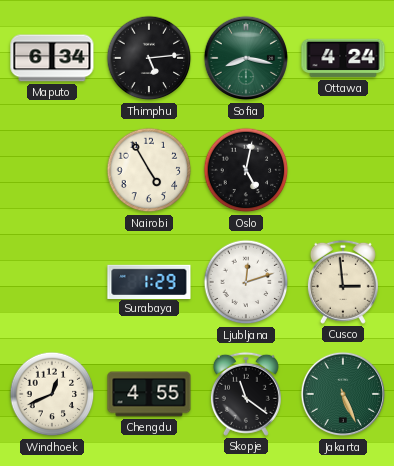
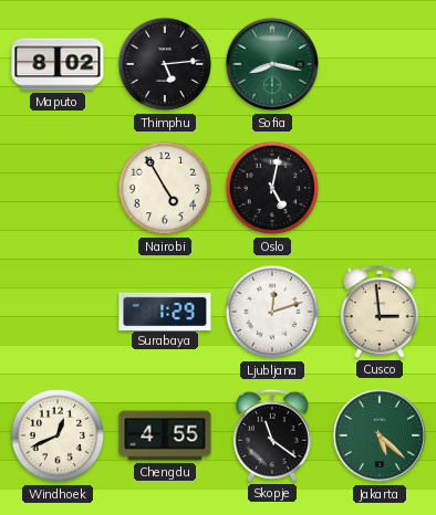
Maputo: 6:34 -> 8:02
Ottawa: 4:24 -> none
Jakarta: 5:26 -> 5:22
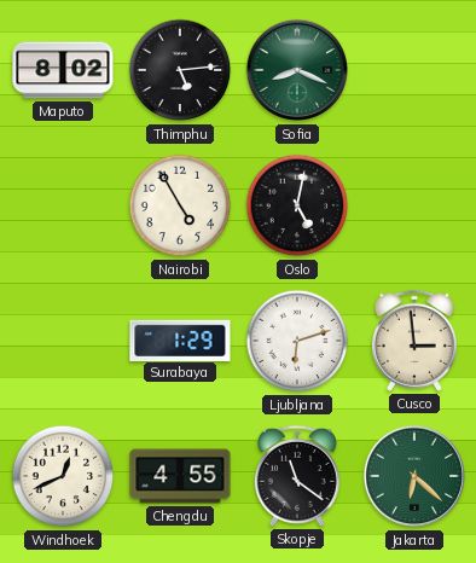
Sofia: 8:17 -> 8:19
Ljubljana: 12:12 -> 6:12
Jakarta: 5:22 -> 6:22
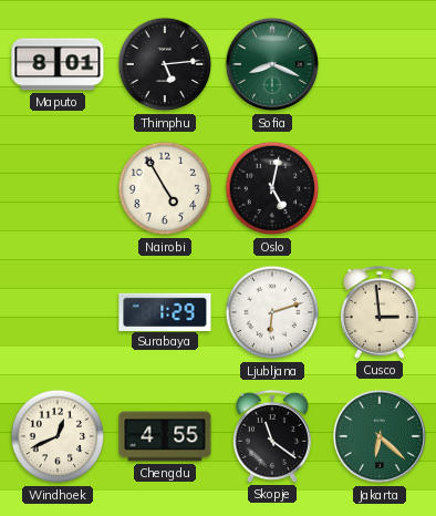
Maputo: 8:02 -> 8:01
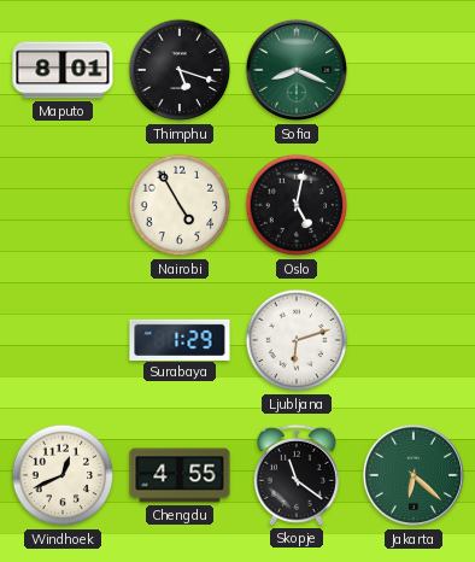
Thimphu: 5:14 -> 5:18
Cusco: 2:59 -> none
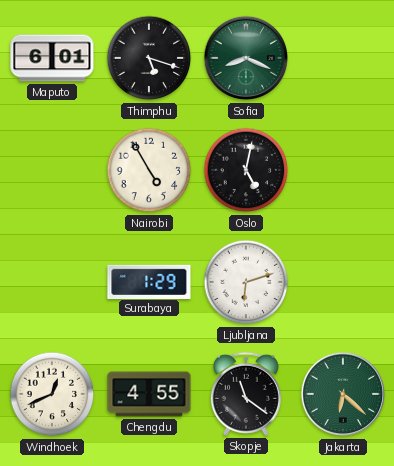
Maputo: 8:01 -> 6:01
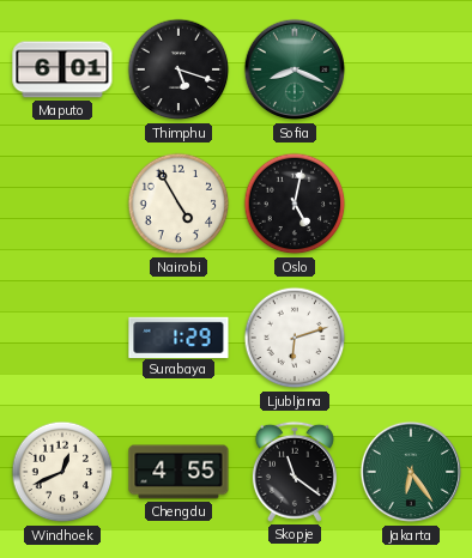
Jakarta: 6:22 -> 6:24
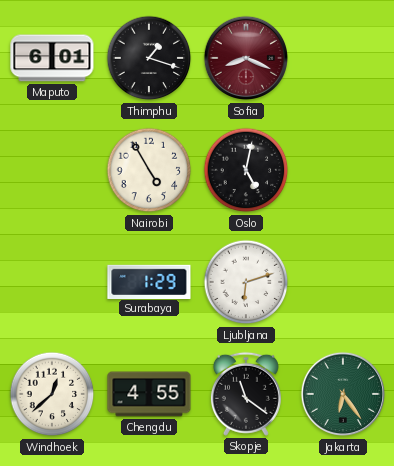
Thimphu: 5:18 -> 1:18
Sofia dial: green -> burgundy
Windhoek: 12:41 -> 12:38
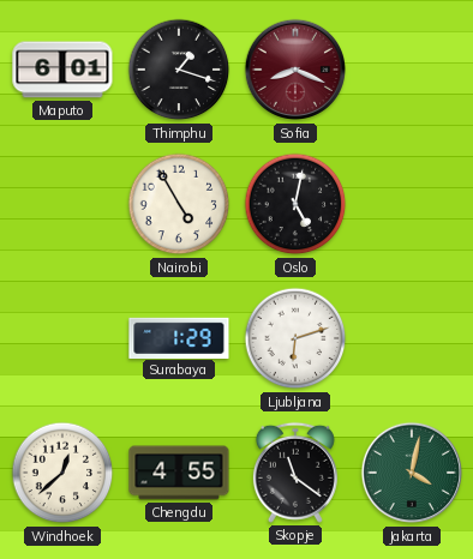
Jakarta: 6:24 -> 4:02
